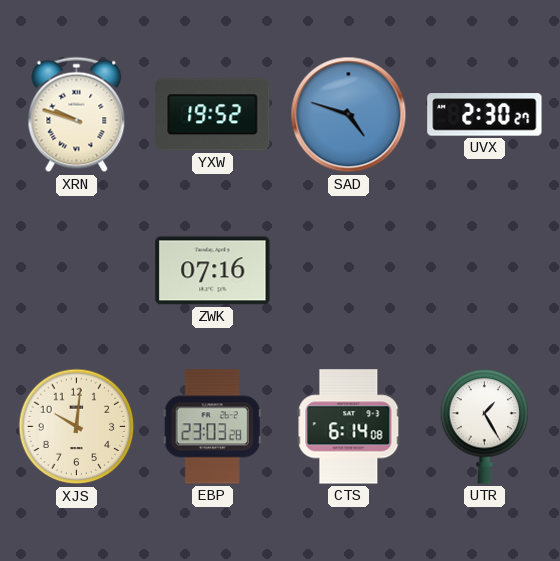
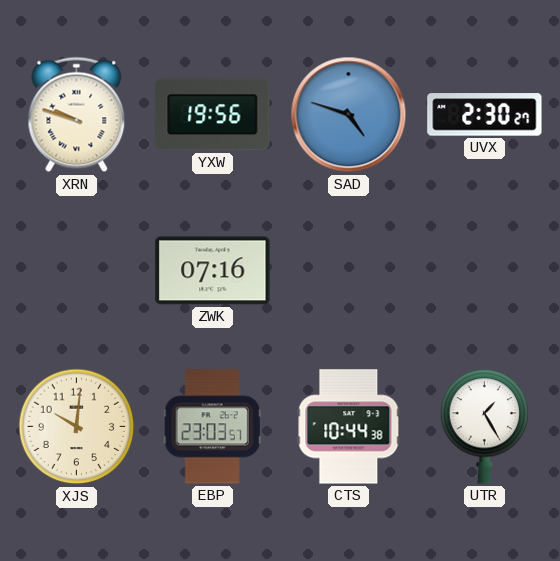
YXW: 19:52 -> 19:56
EBP: 23:03:28 -> 23:03:57
CTS: 6:14 -> 10:44
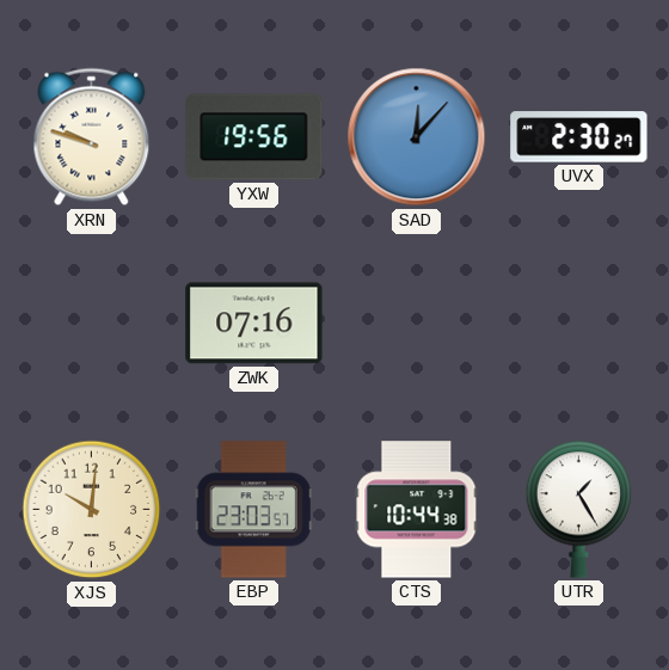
SAD: 4:48 -> 12:07
